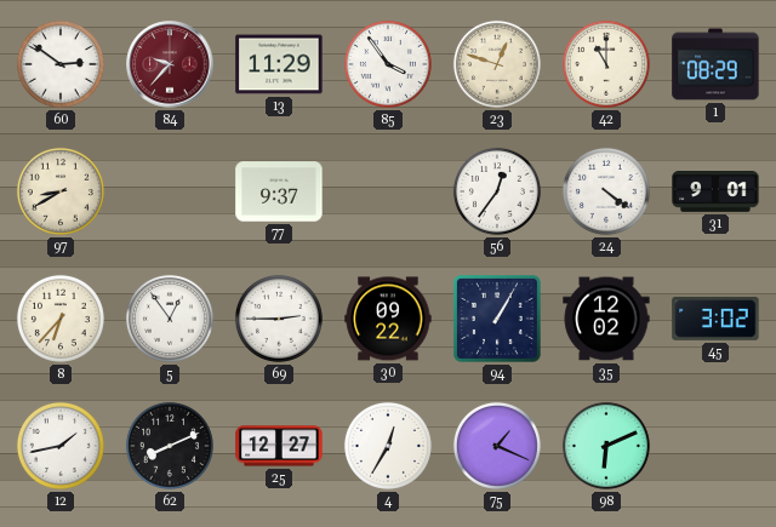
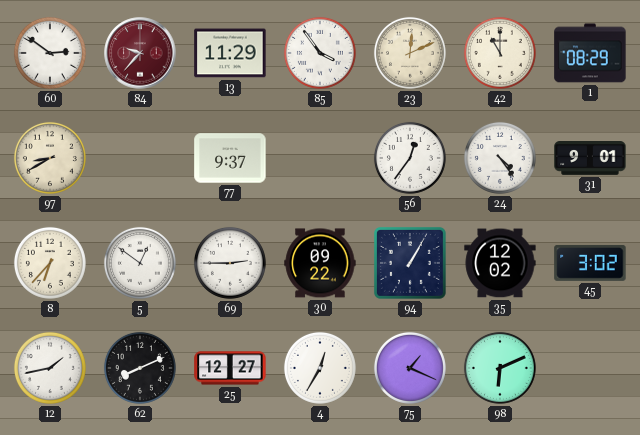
23: 12:48 -> 12:11
24: 4:21 -> 4:24
5: 12:54 -> 12:51
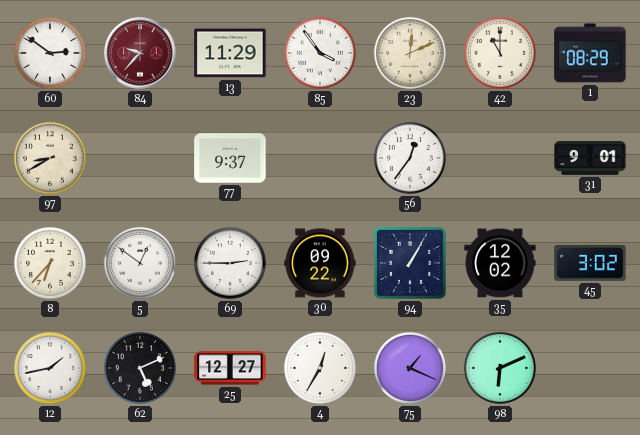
24: 4:24 -> none
62: 8:11 -> 5:11
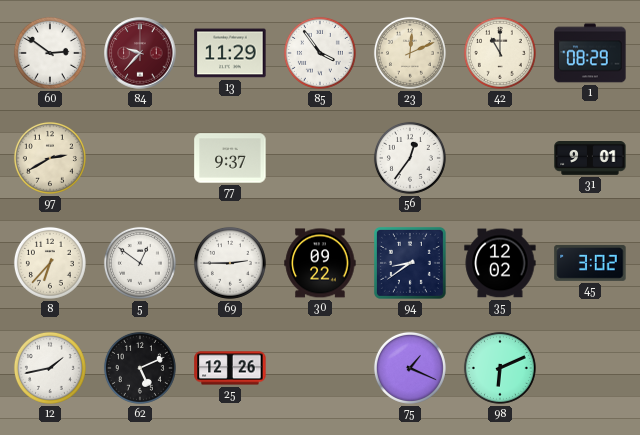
97: 8:40 -> 2:40
94: 1:05 -> 8:39
25: 12:27 -> 12:26
4: 12:35 -> none
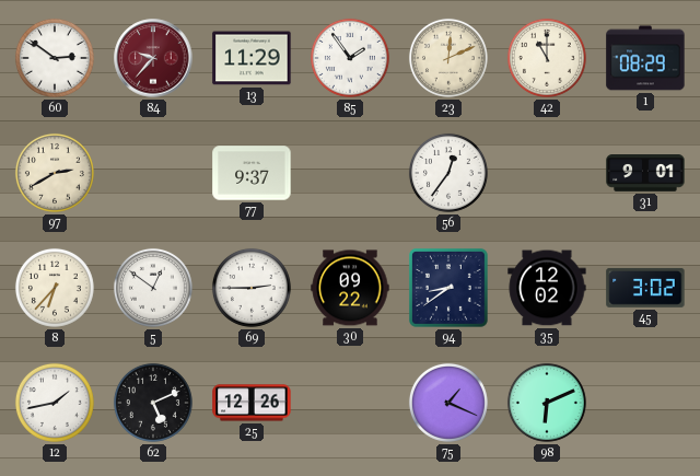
85: 3:54 -> 1:54
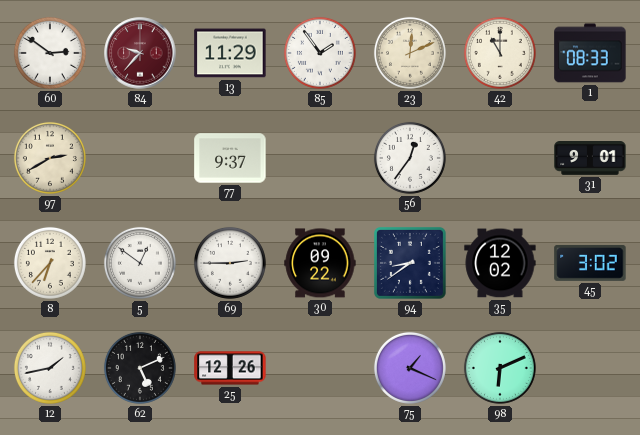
1: 08:29 -> 08:33
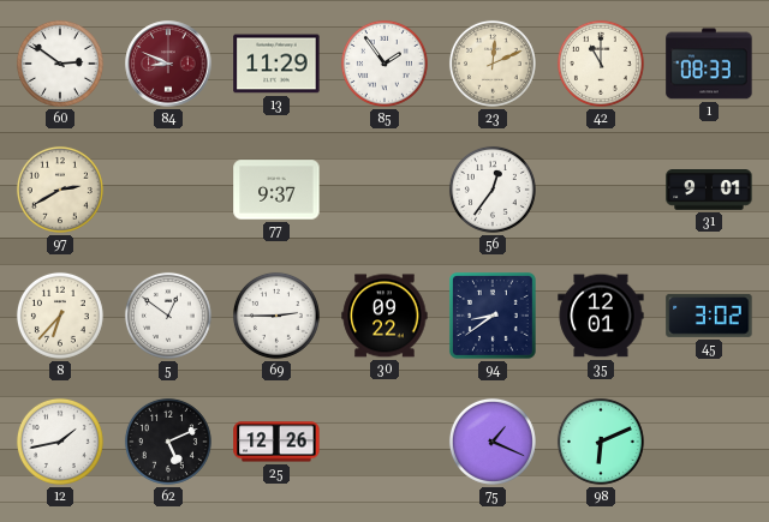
84: 9:37 -> 8:49
35: 12:02 -> 12:01
